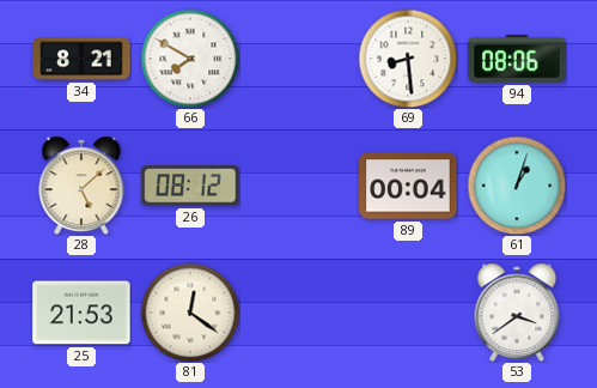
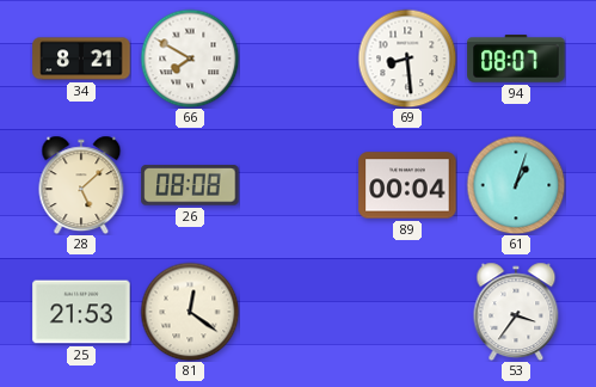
94: 08:06 -> 08:07
26: 08:12 -> 08:08
53: 3:39 -> 3:36
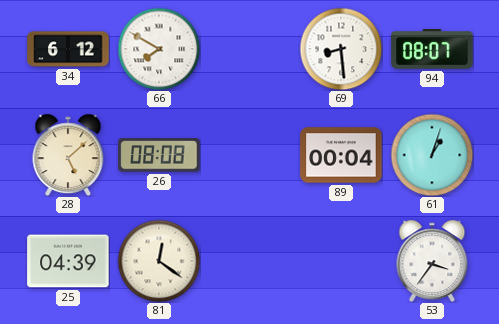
34: 8:21 -> 6:12
25: 21:53 -> 04:39
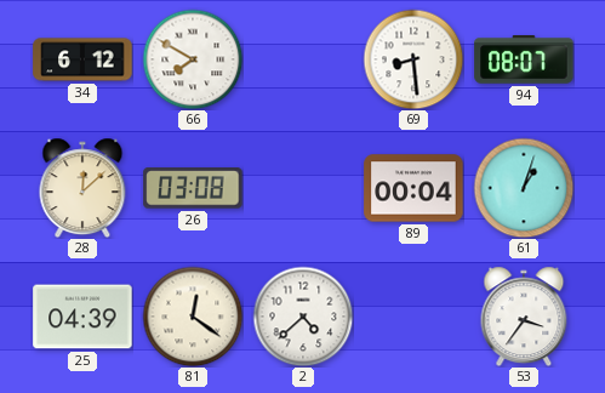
28: 5:08 -> 12:08
26: 08:08 -> 03:08
2: none -> 4:38
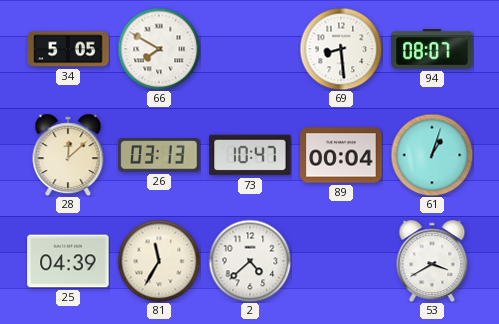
34: 6:12 -> 5:05
26: 03:08 -> 03:13
73: none -> 10:47
81: 12:21 -> 11:35
53: 3:36 -> 3:40
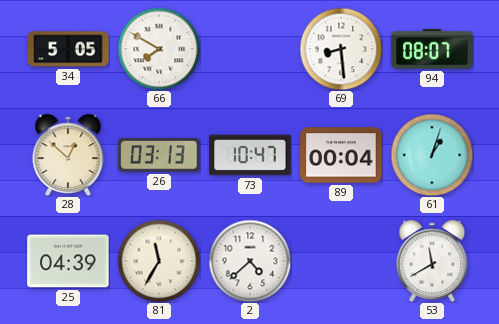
28: 12:08 -> 12:52
53: 3:40 -> 11:40
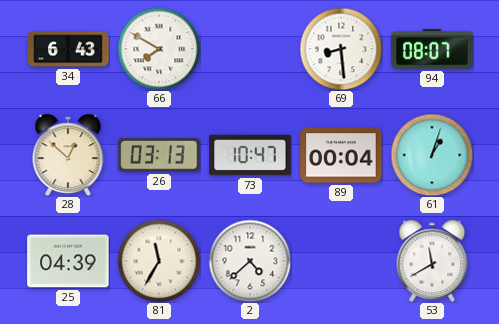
34: 5:05 -> 6:43
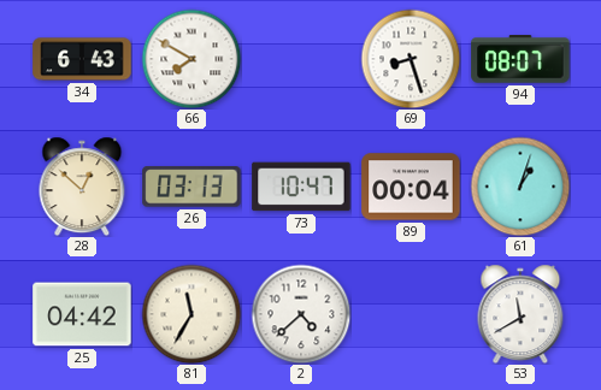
69: 8:29 -> 8:27
25: 04:39 -> 04:42
